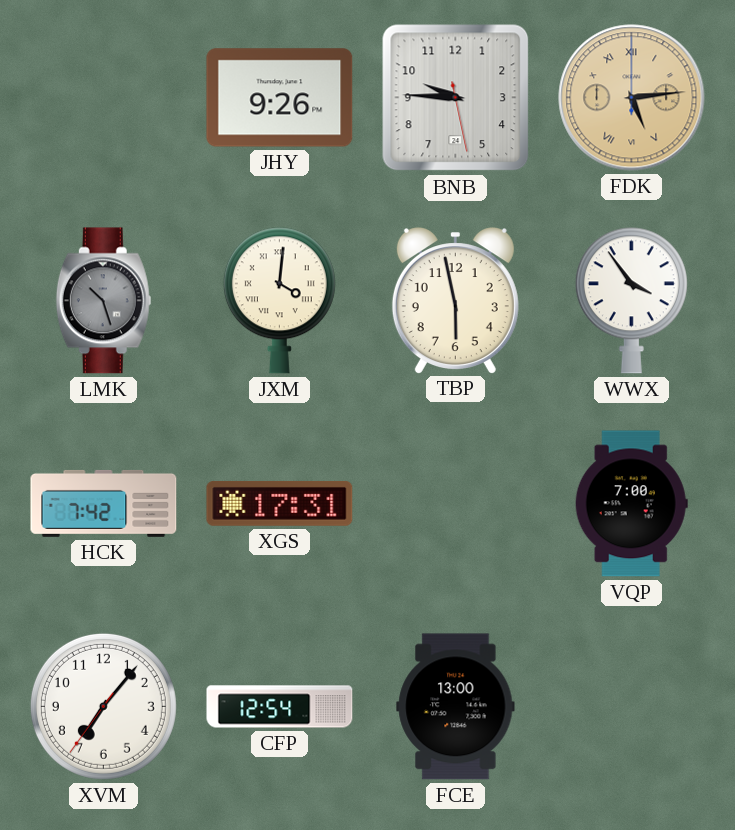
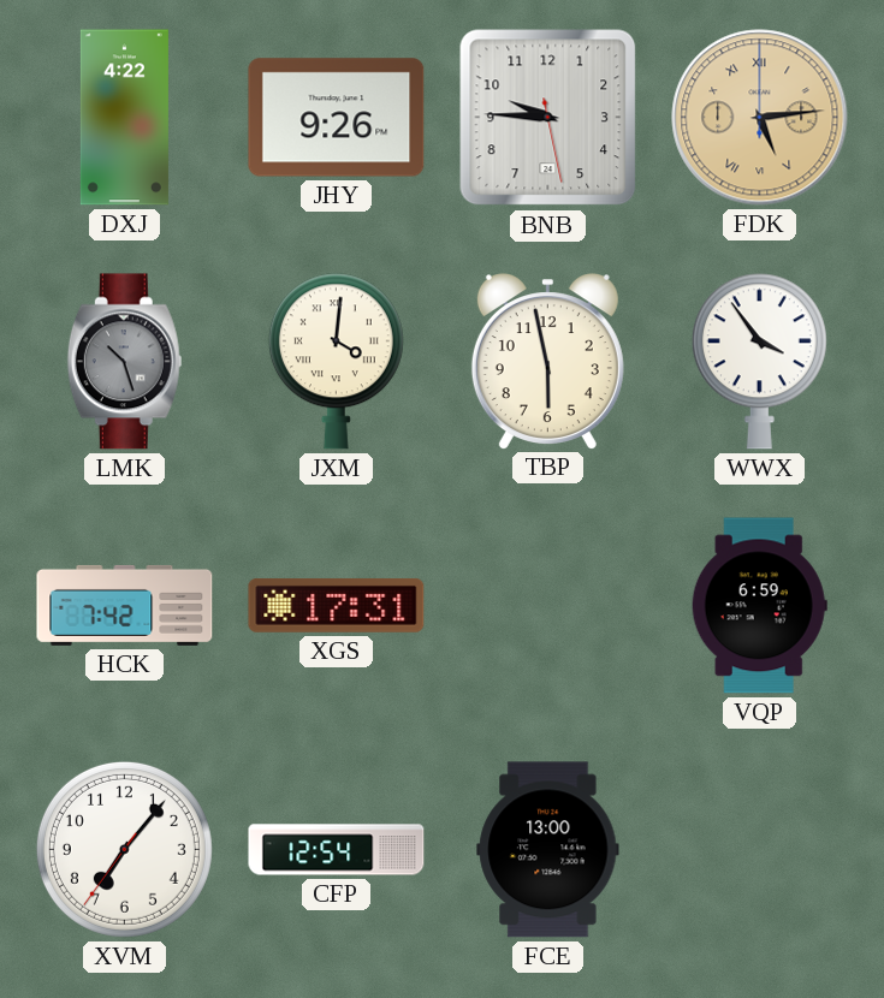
DXJ: none -> 4:22
VQP: 7:00 -> 6:59
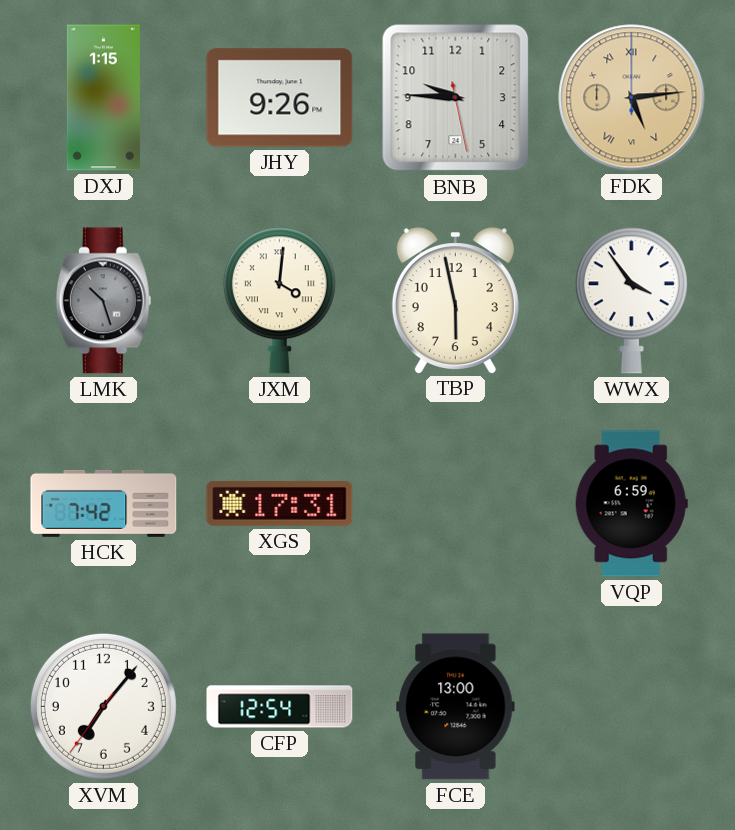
DXJ: 4:22 -> 1:15
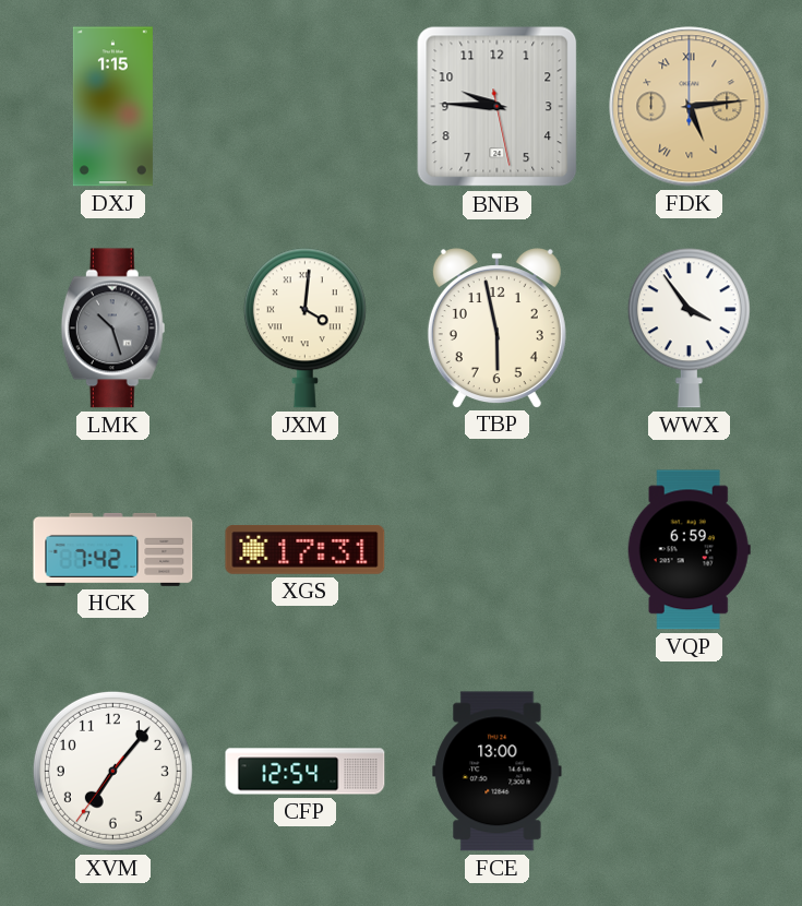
JHY: 9:26 -> none
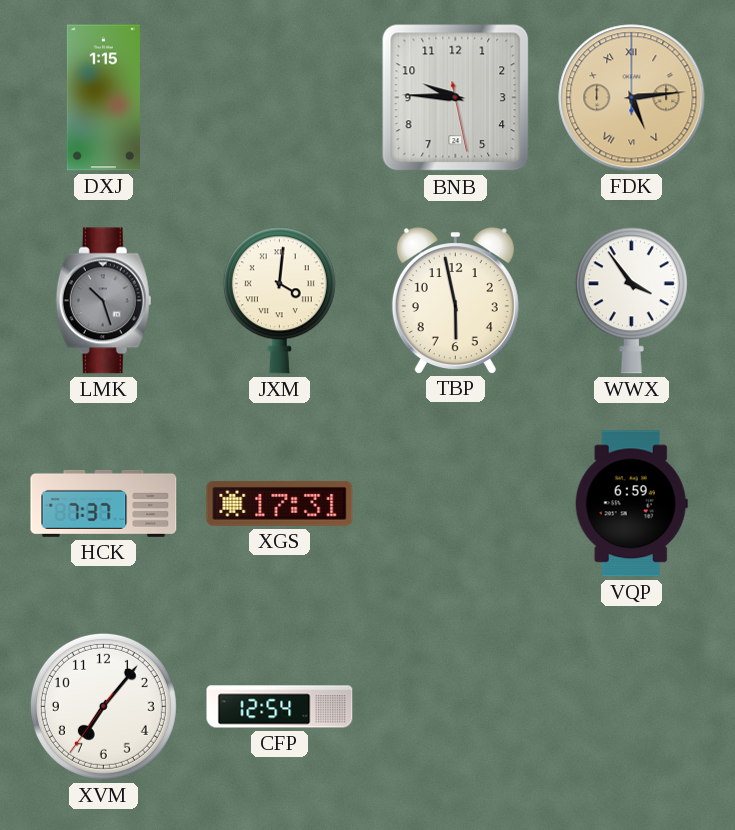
HCK: 7:42 -> 7:37
FCE: 13:00 -> none
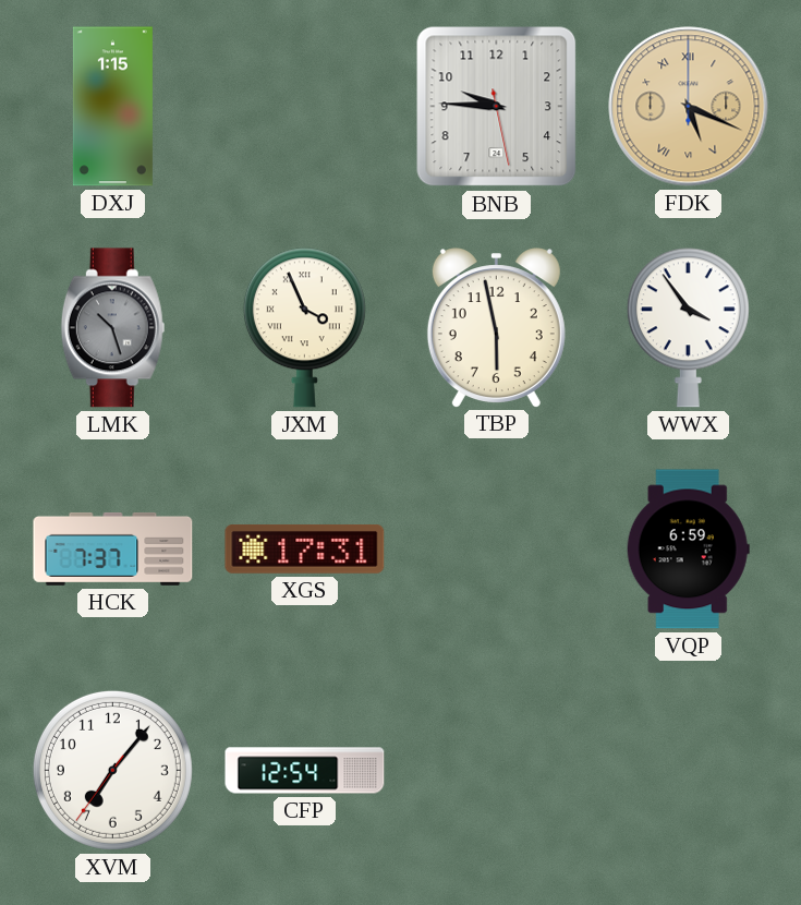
FDK: 5:14 -> 5:19
JXM: 4:01 -> 3:56
